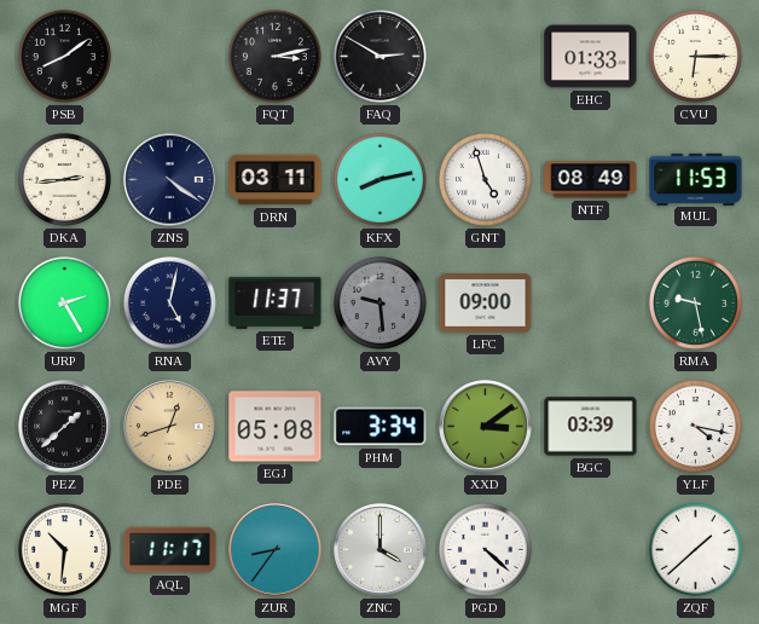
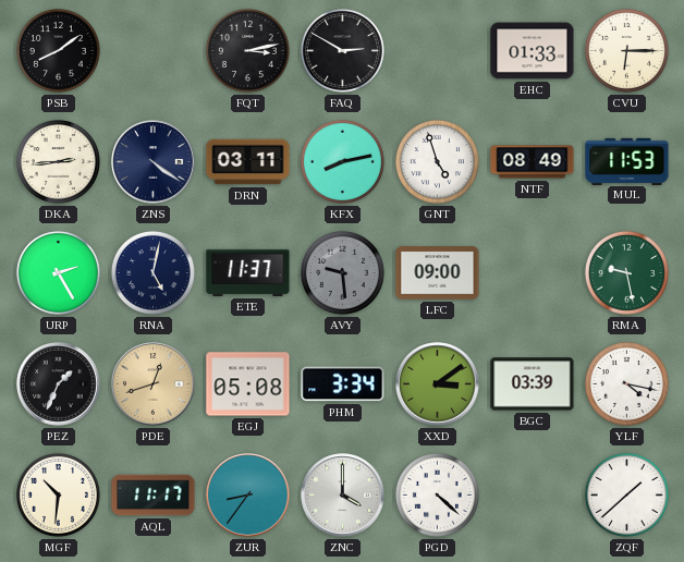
PEZ: 1:38 -> 1:34
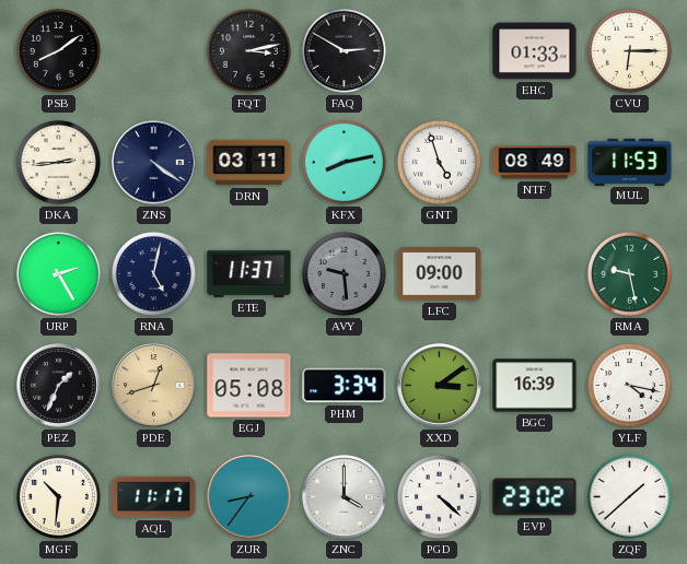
BGC: 03:39 -> 16:39
EVP: none -> 23:02
